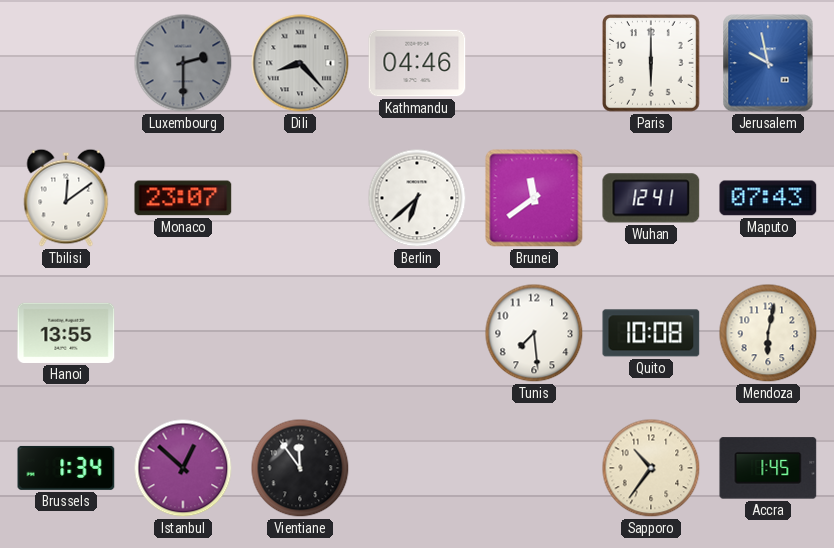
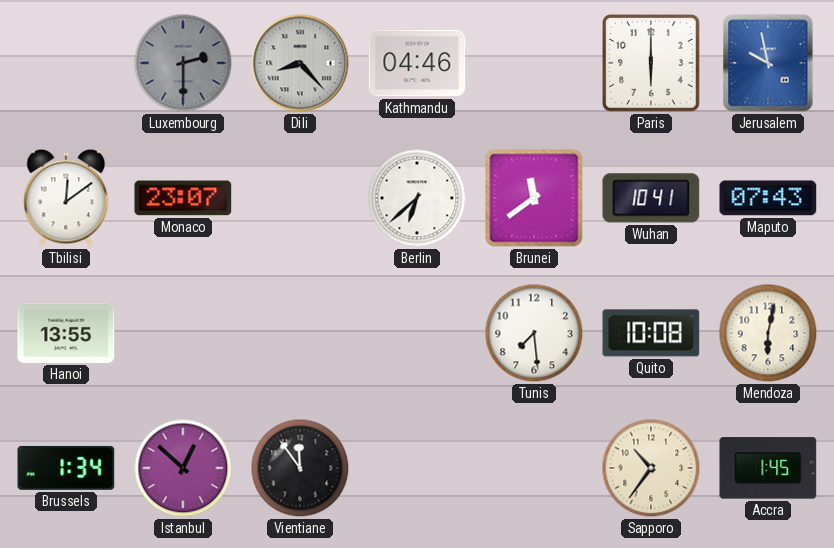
Wuhan: 12:41 -> 10:41
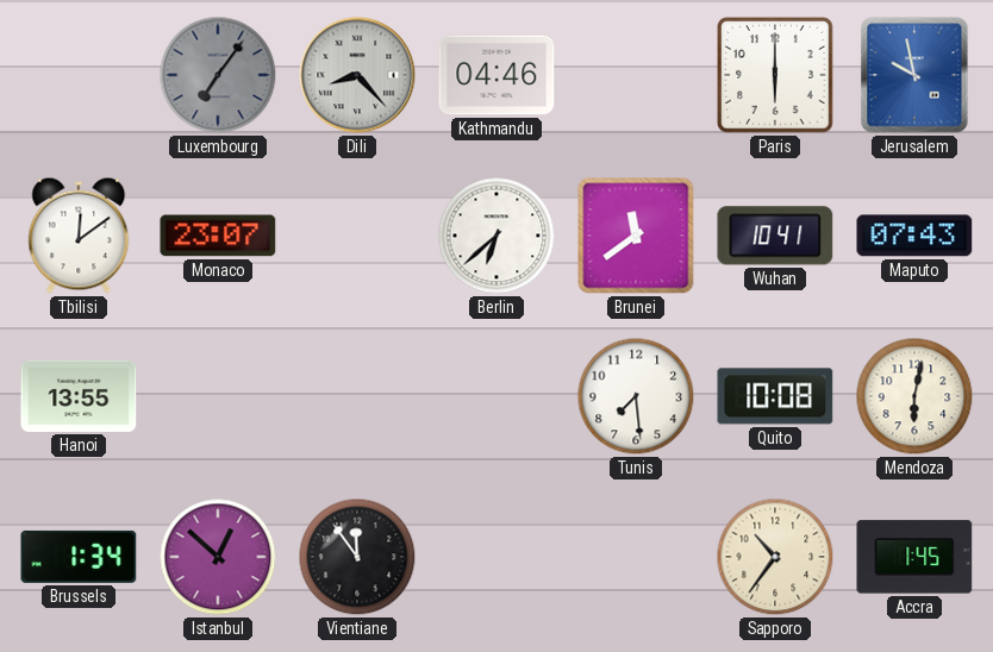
Luxembourg: 2:30 -> 7:06
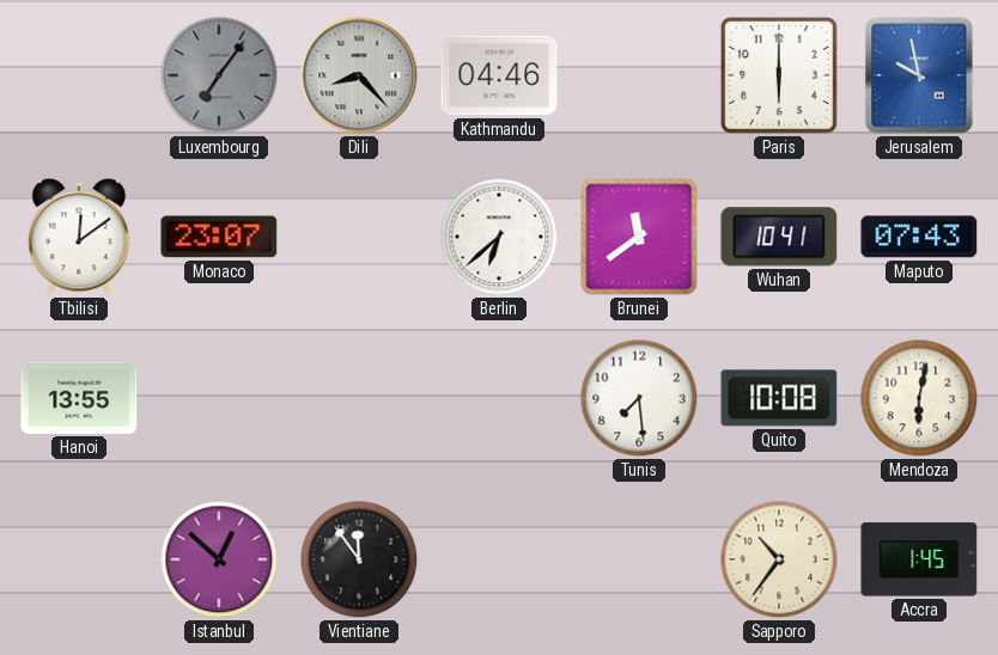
Brussels: 1:34 -> none
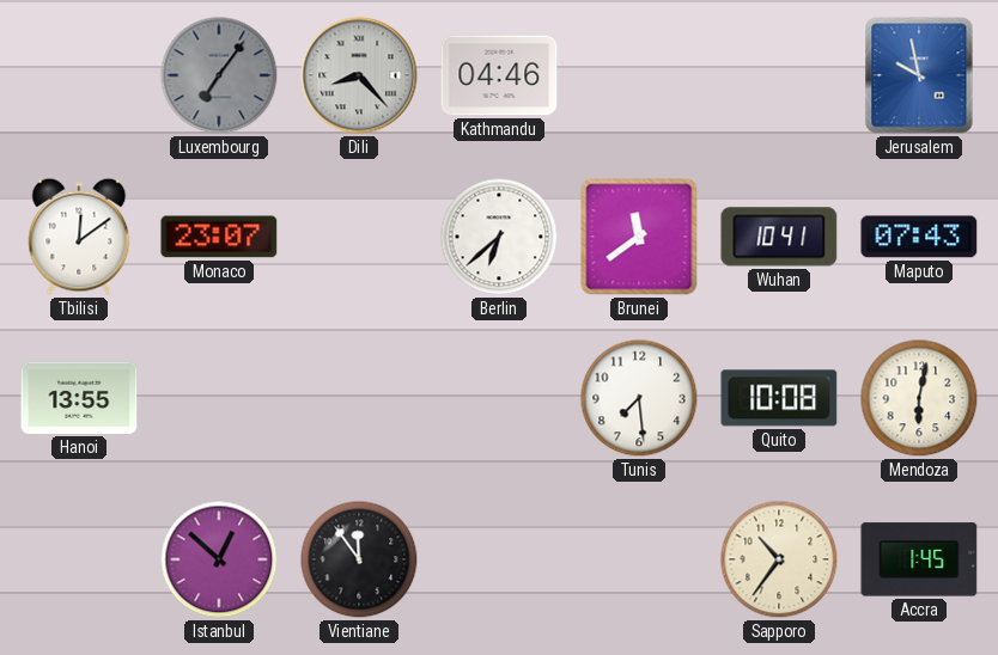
Paris: 6:00 -> none
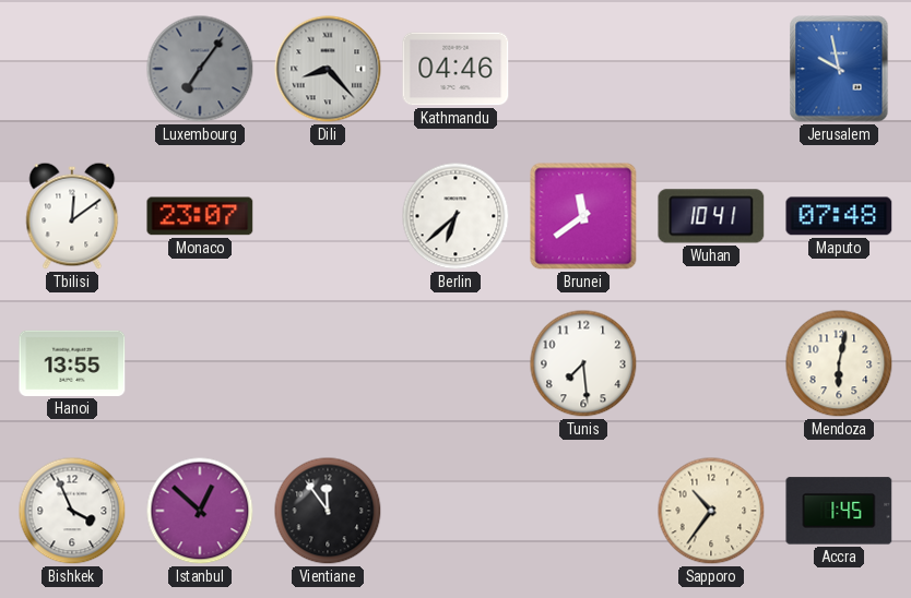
Maputo: 07:43 -> 07:48
Quito: 10:08 -> none
Bishkek: none -> 3:56
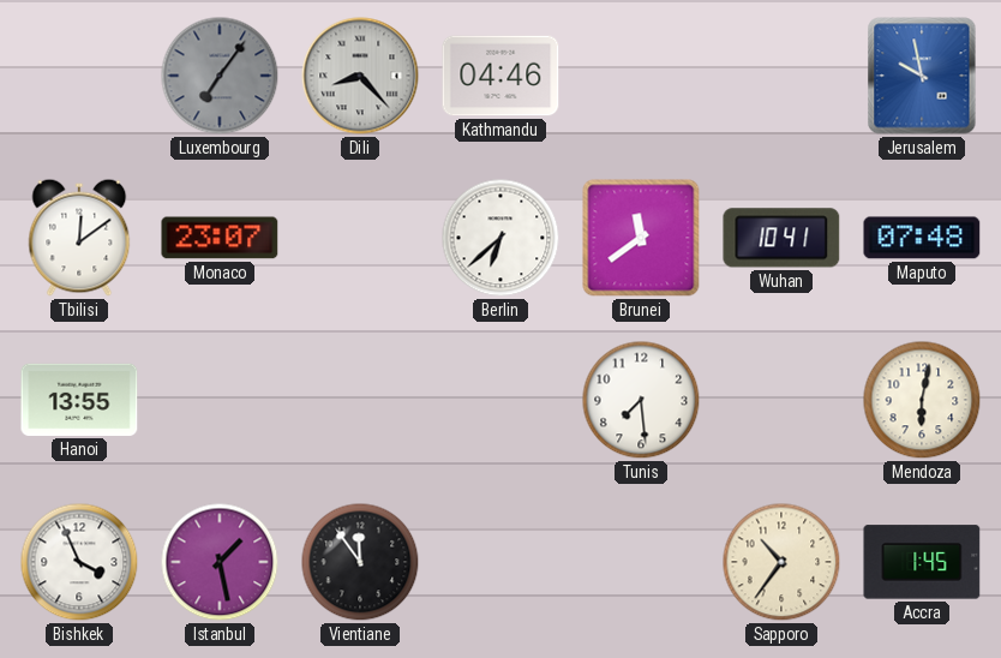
Istanbul: 12:52 -> 1:28
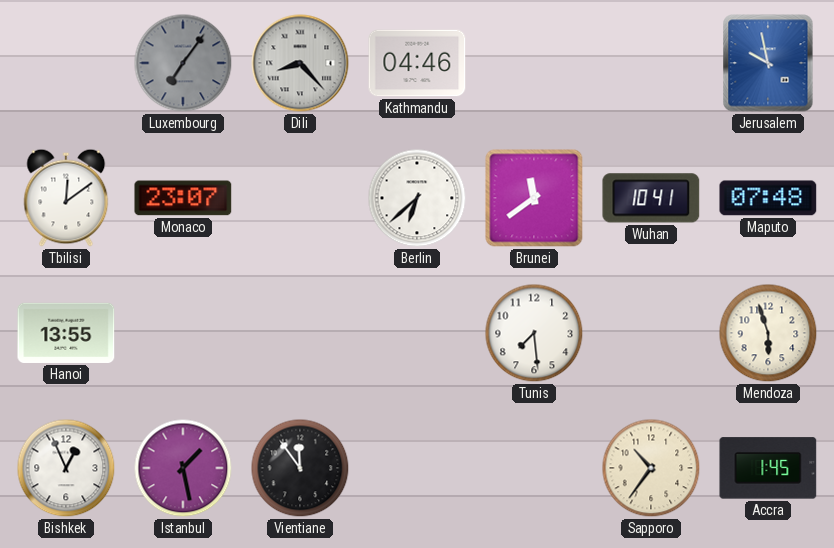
Mendoza: 6:02 -> 5:57
Bishkek: 3:56 -> 12:56
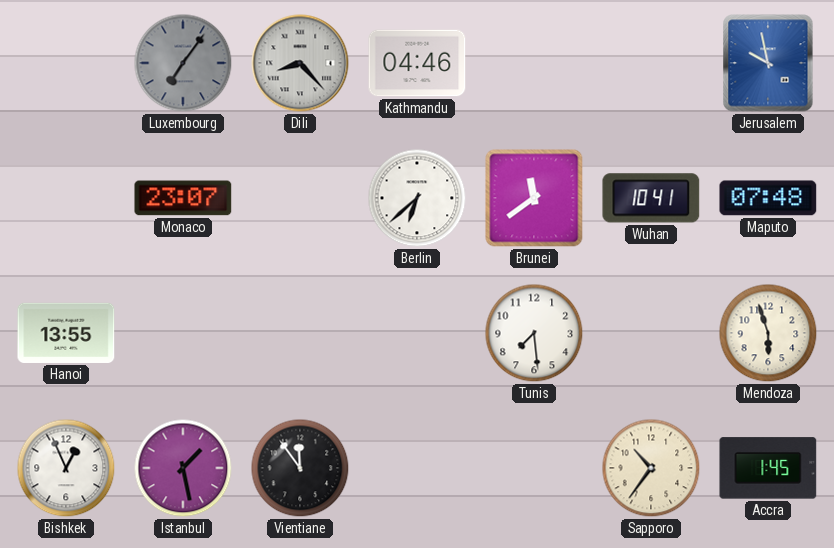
Tbilisi: 12:09 -> none
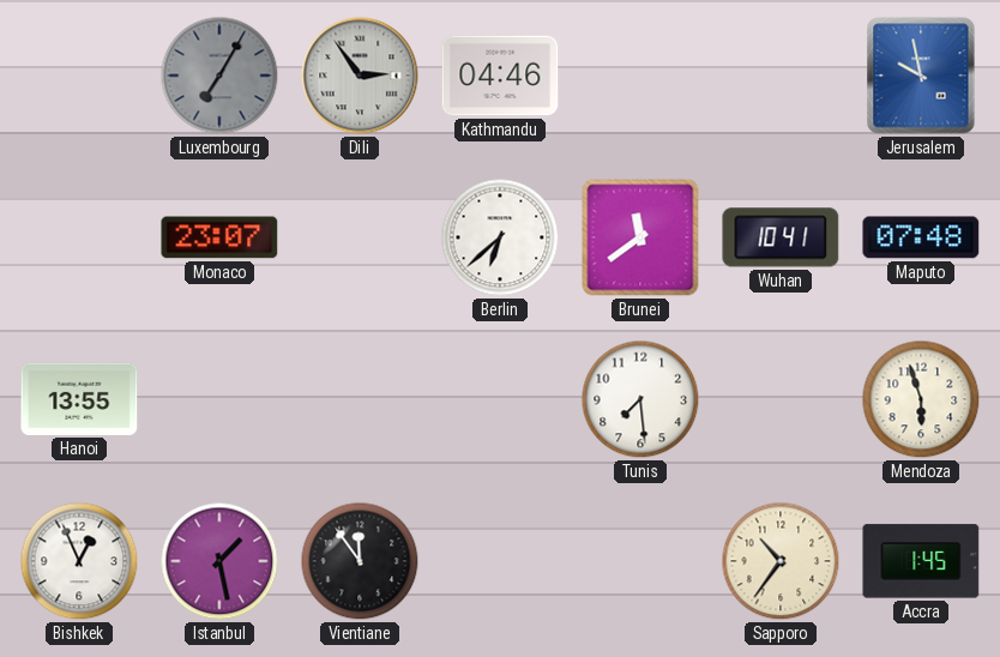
Luxembourg: 7:06 -> 7:05
Dili: 8:23 -> 2:54
